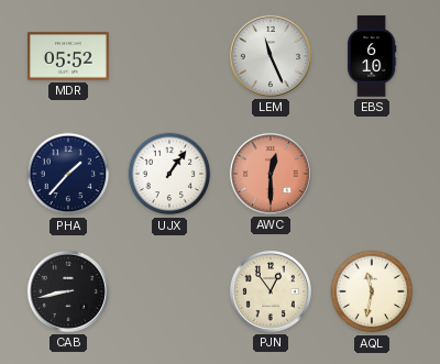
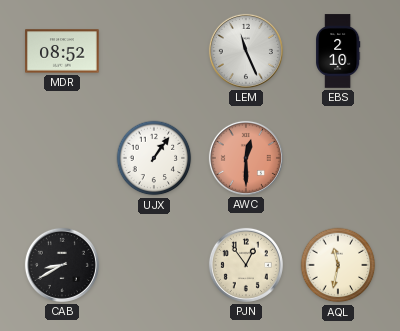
MDR: 05:52 -> 08:52
EBS: 6:10 -> 2:10
PHA: 1:37 -> none
CAB: 8:43 -> 8:40
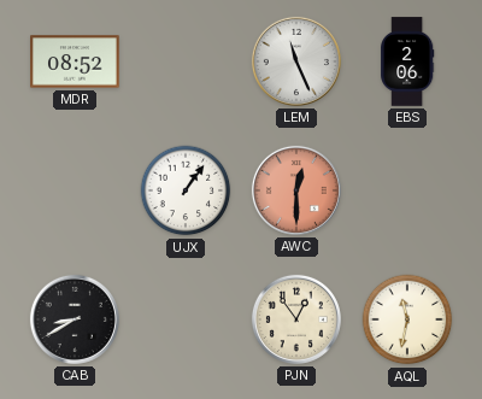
EBS: 2:10 -> 2:06
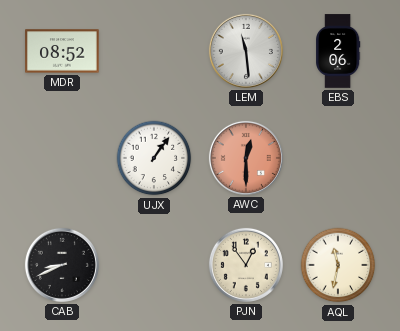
LEM: 11:26 -> 11:29
CAB: 8:40 -> 8:41
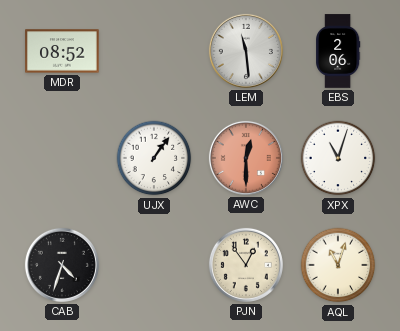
XPX: none -> 11:03
CAB: 8:41 -> 4:33
AQL: 11:32 -> 11:03
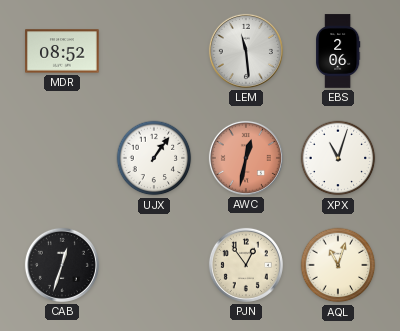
AWC: 12:30 -> 12:32
CAB: 4:33 -> 12:33
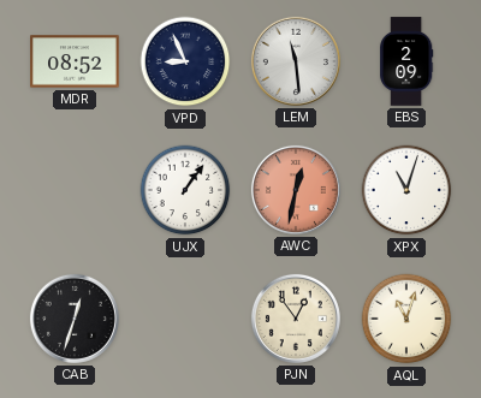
VPD: none -> 8:56
EBS: 2:06 -> 2:09
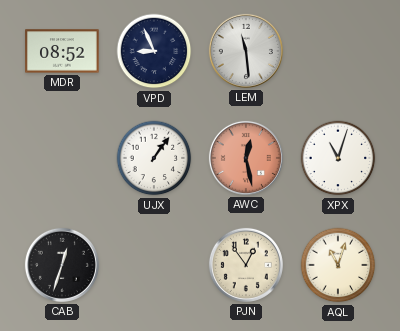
EBS: 2:09 -> none
AWC: 12:32 -> 12:28
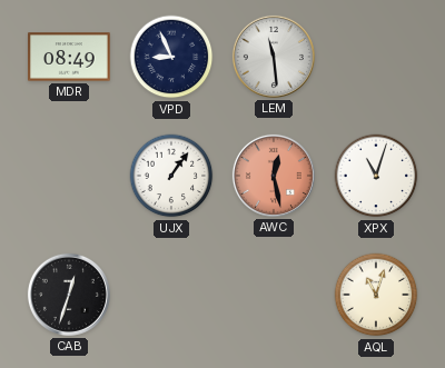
MDR: 08:52 -> 08:49
PJN: 12:54 -> none
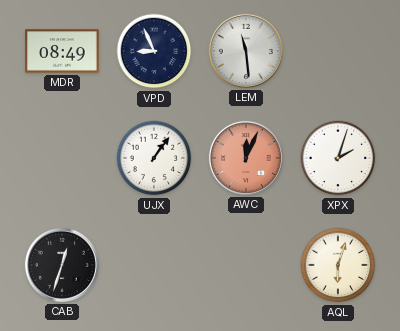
AWC: 12:28 -> 12:04
XPX: 11:03 -> 2:03
AQL: 11:03 -> 6:03
